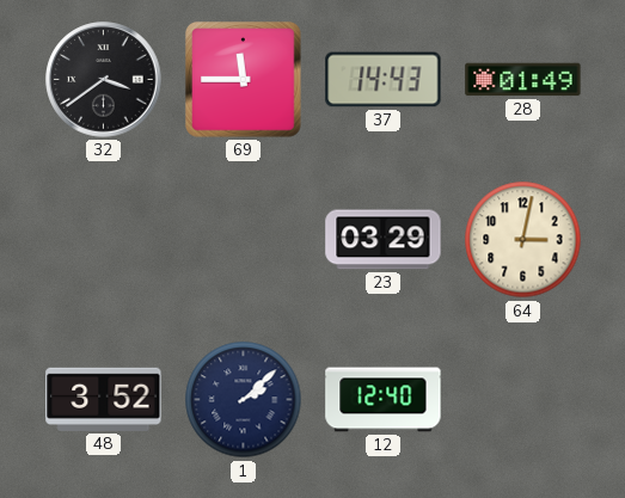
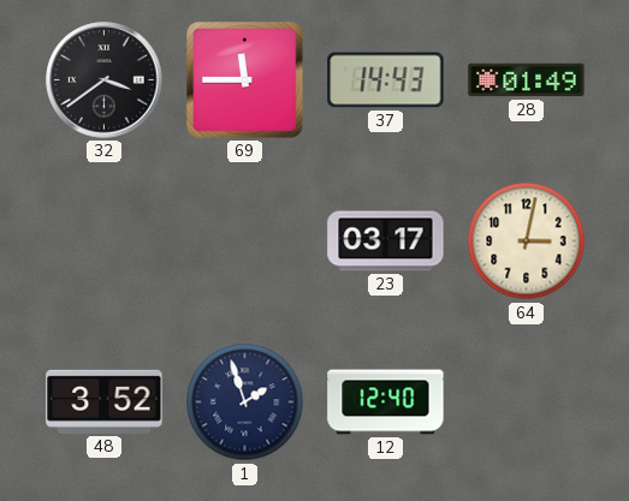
23: 03:29 -> 03:17
1: 2:08 -> 1:57
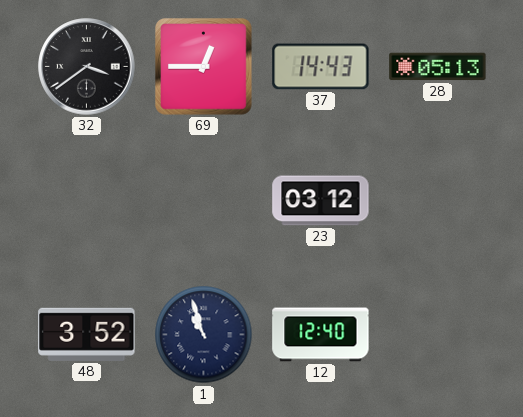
69: 11:45 -> 12:45
28: 01:49 -> 05:13
23: 03:17 -> 03:12
64: 3:02 -> none
1: 1:57 -> 10:57
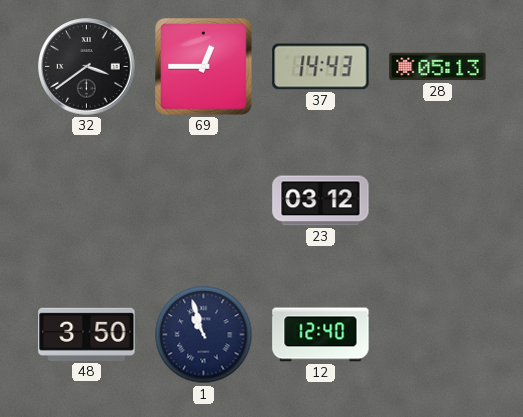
48: 3:52 -> 3:50
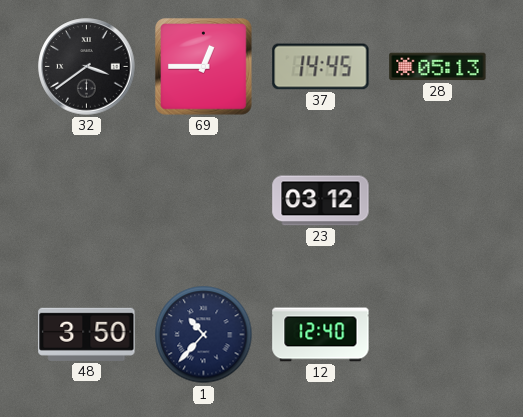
37: 14:43 -> 14:45
1: 10:57 -> 10:37
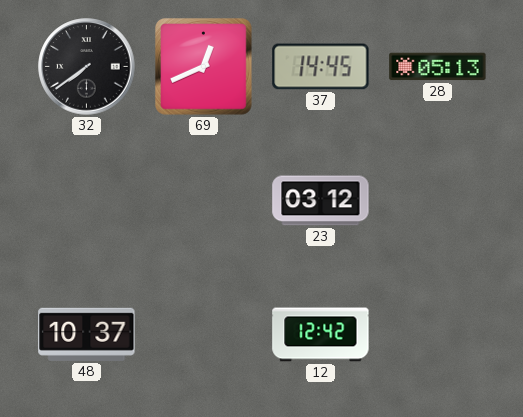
32: 3:39 -> 7:39
69: 12:45 -> 12:41
48: 3:50 -> 10:37
1: 10:37 -> none
12: 12:40 -> 12:42
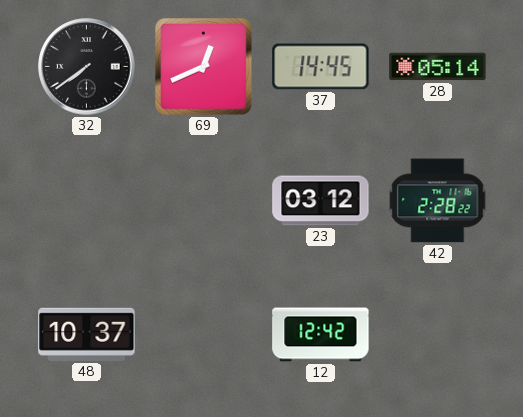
28: 05:13 -> 05:14
42: none -> 2:28
